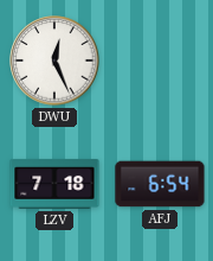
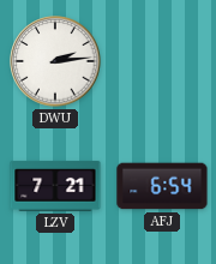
DWU: 12:26 -> 2:14
LZV: 7:18 -> 7:21
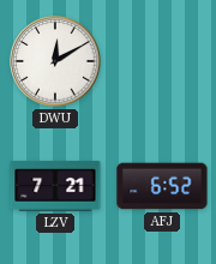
DWU: 2:14 -> 12:10
AFJ: 6:54 -> 6:52
